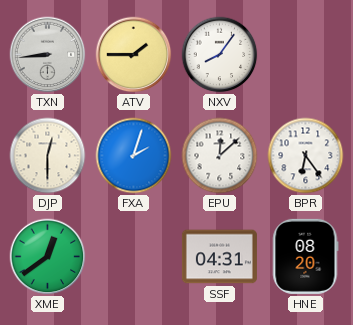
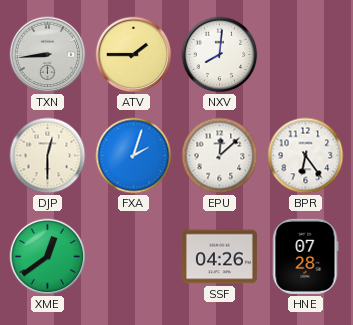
NXV: 8:06 -> 8:01
SSF: 04:31 -> 04:26
HNE: 08:20 -> 07:28
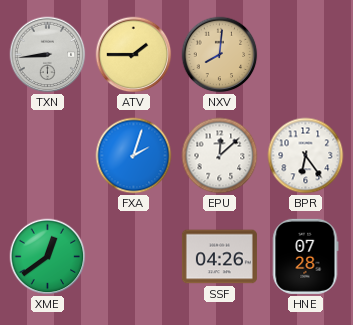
NXV dial: white -> champagne
DJP: 12:30 -> none
